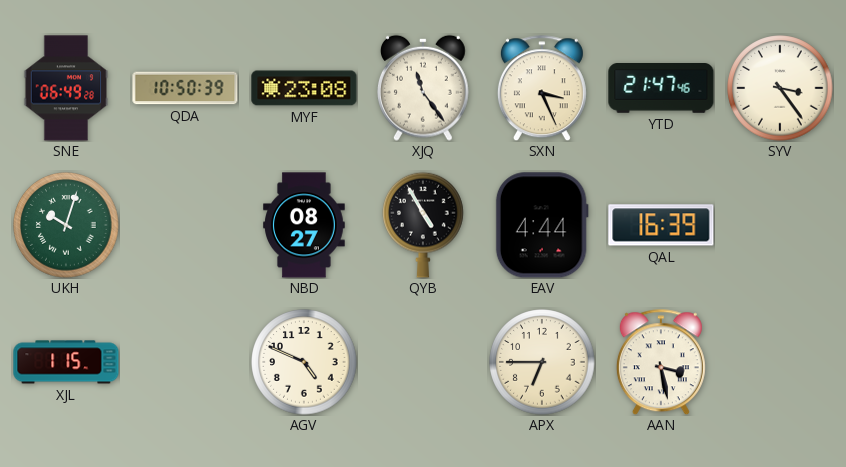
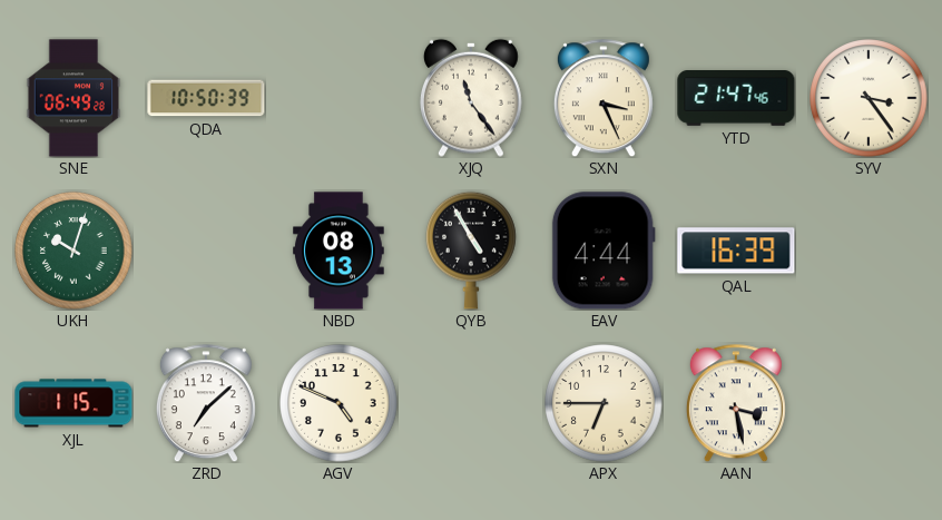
MYF: 23:08 -> none
NBD: 08:27 -> 08:13
ZRD: none -> 7:08
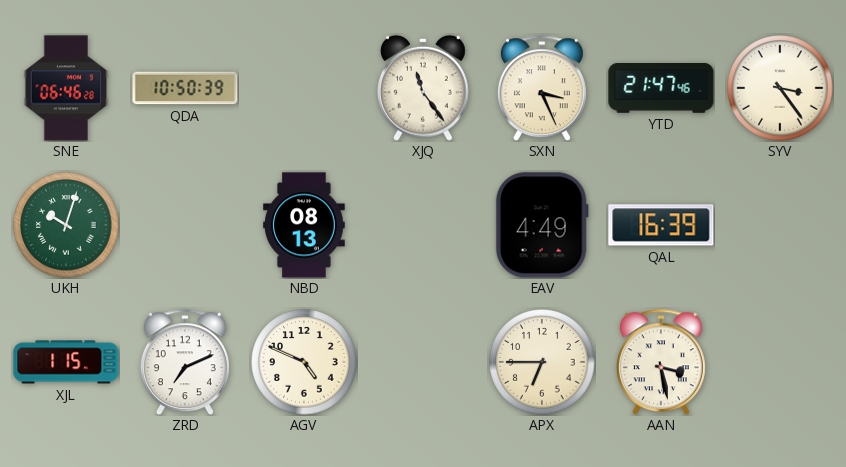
SNE: 06:49 -> 06:46
QYB: 4:55 -> none
EAV: 4:44 -> 4:49
ZRD: 7:08 -> 7:11
